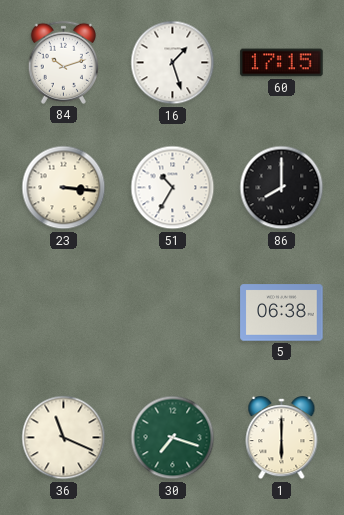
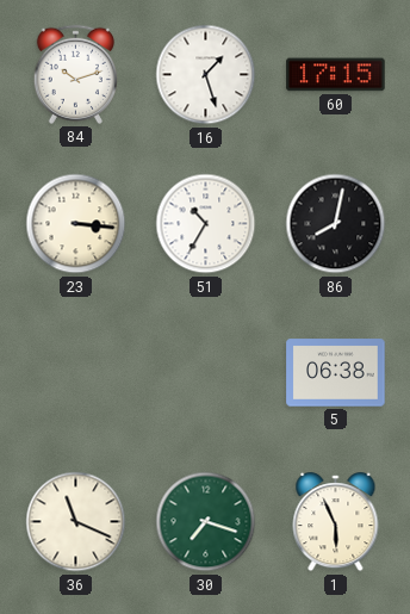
86: 8:00 -> 8:02
1: 6:00 -> 5:56
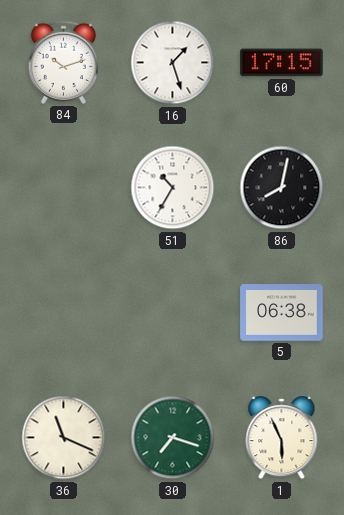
23: 3:16 -> none
